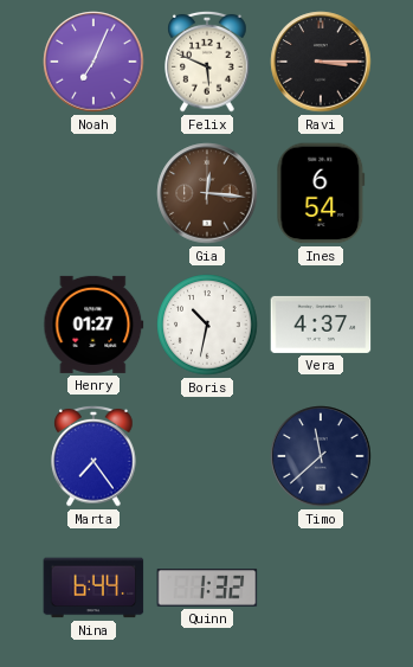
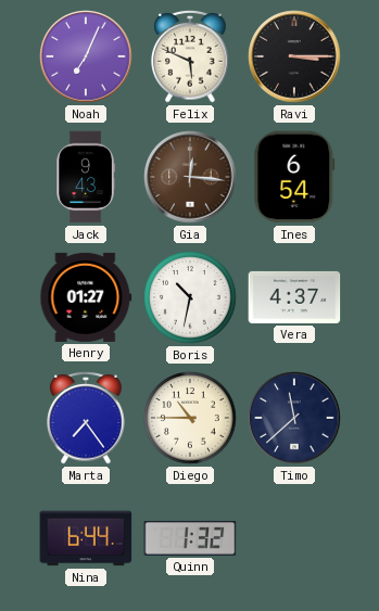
Jack: none -> 9:43
Diego: none -> 10:45
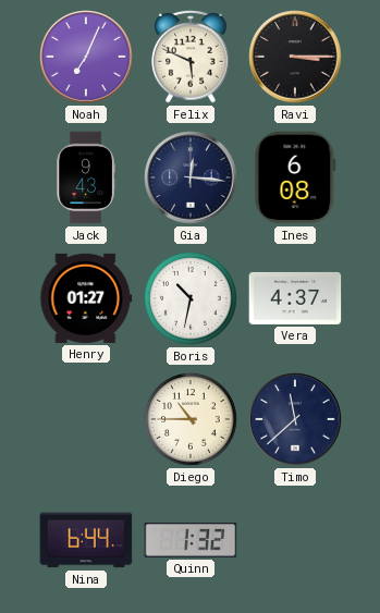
Gia dial: brown -> navy
Ines: 6:54 -> 6:08
Marta: 7:24 -> none
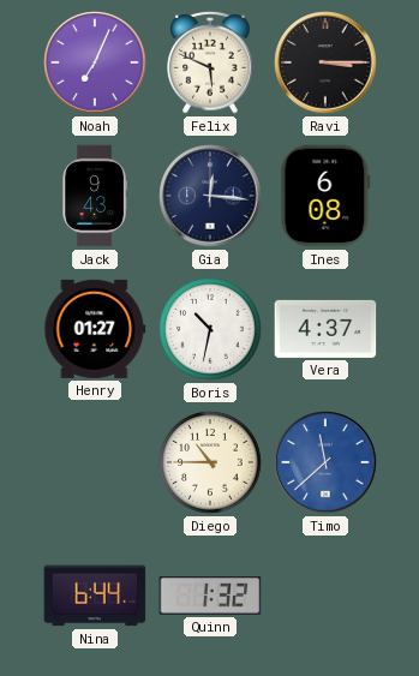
Timo dial: navy -> blue
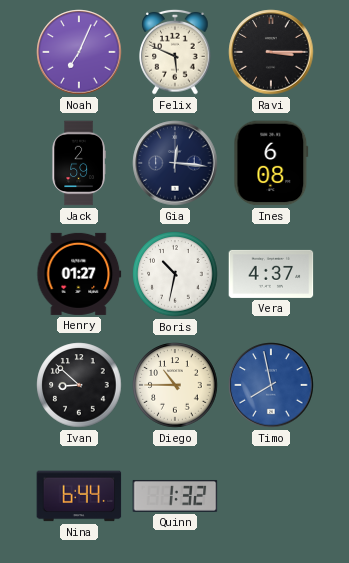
Jack: 9:43 -> 2:59
Ivan: none -> 8:52
Timo: 11:38 -> 7:58
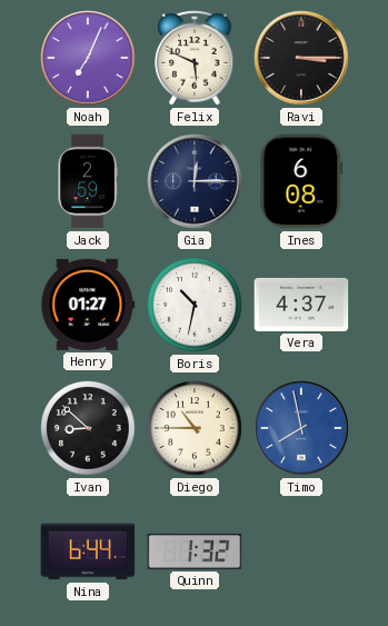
Gia: 12:16 -> 12:15
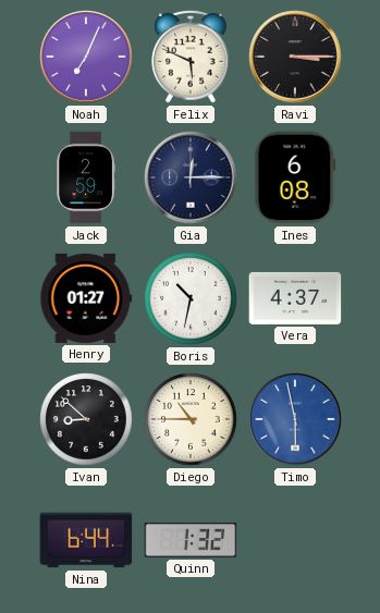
Timo: 7:58 -> 5:58
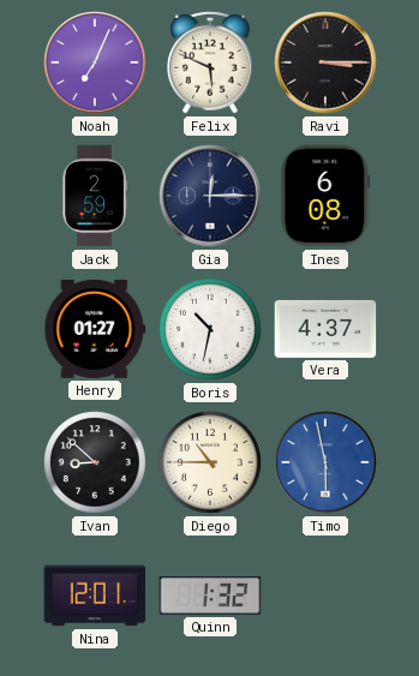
Nina: 6:44 -> 12:01
